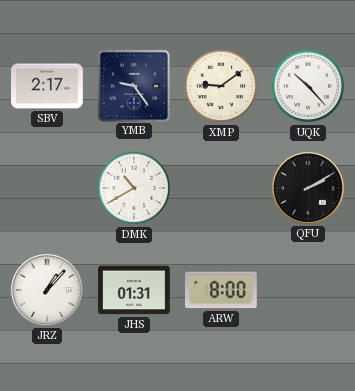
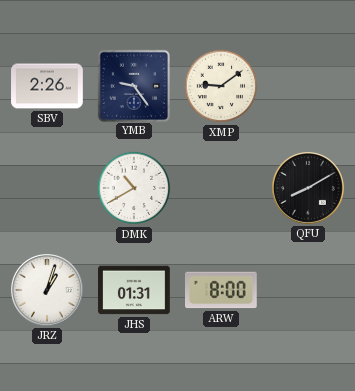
SBV: 2:17 -> 2:26
UQK: 10:23 -> none
QFU: 2:10 -> 8:10
JRZ: 1:07 -> 1:03
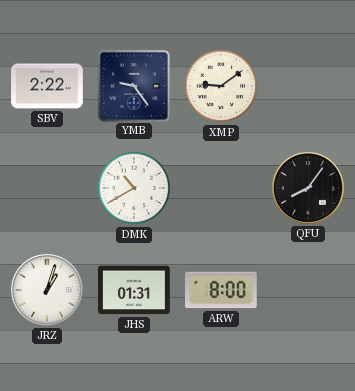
SBV: 2:26 -> 2:22
QFU: 8:10 -> 8:06
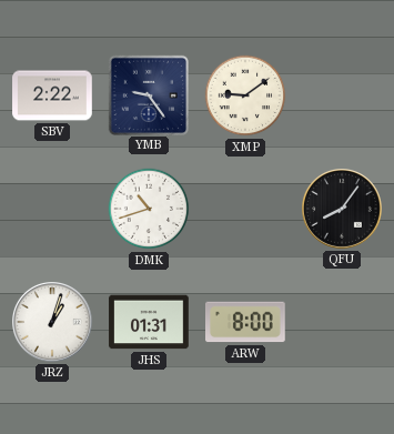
DMK: 10:40 -> 10:42
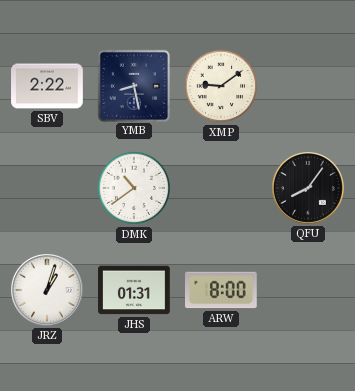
YMB: 9:24 -> 8:28
DMK: 10:42 -> 10:39
